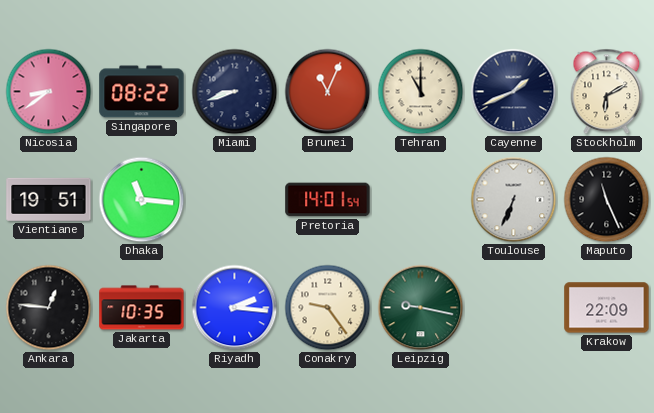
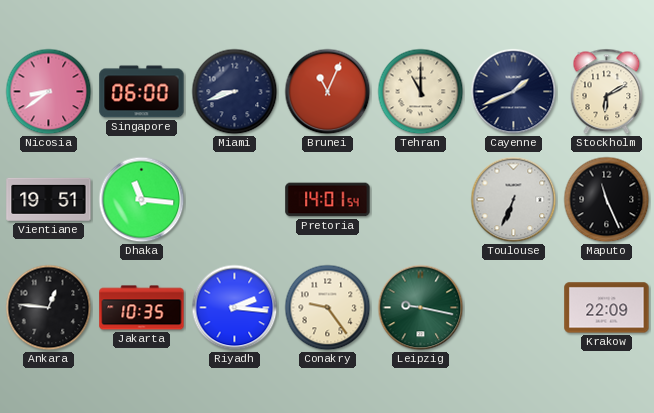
Singapore: 08:22 -> 06:00
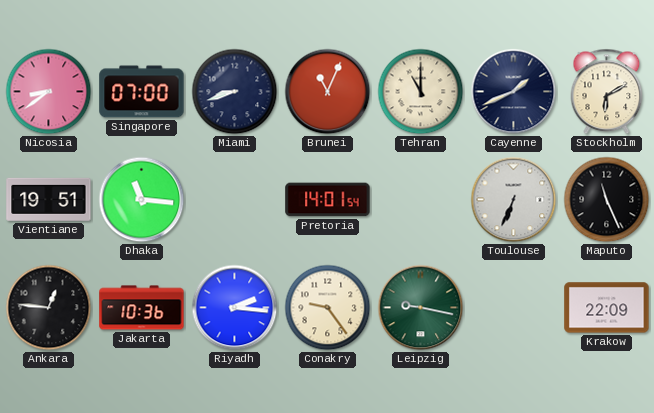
Singapore: 06:00 -> 07:00
Jakarta: 10:35 -> 10:36
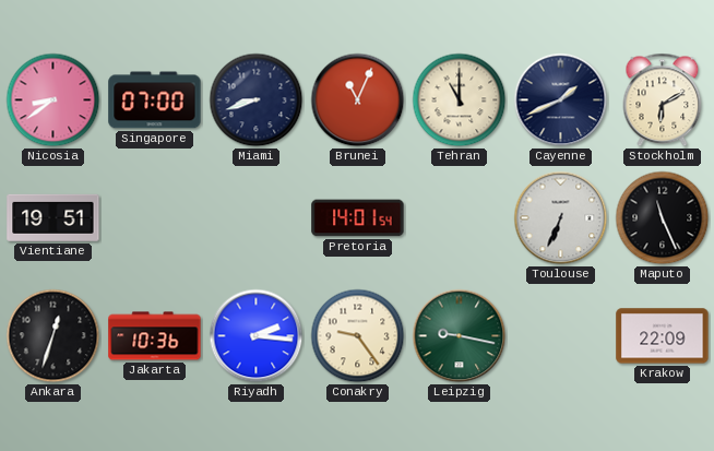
Dhaka: 11:16 -> none
Ankara: 12:46 -> 12:33
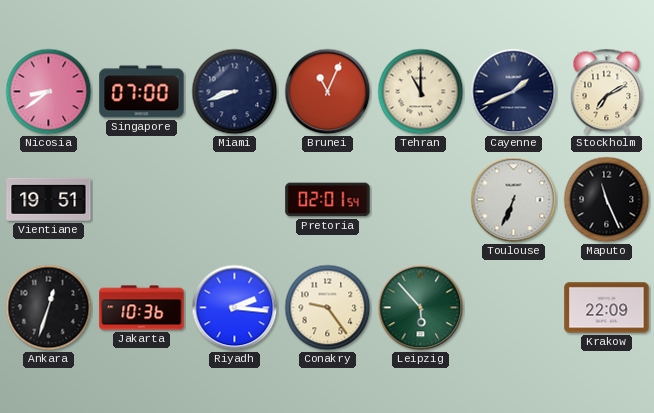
Stockholm: 6:10 -> 7:10
Pretoria: 14:01 -> 02:01
Leipzig: 9:17 -> 5:53
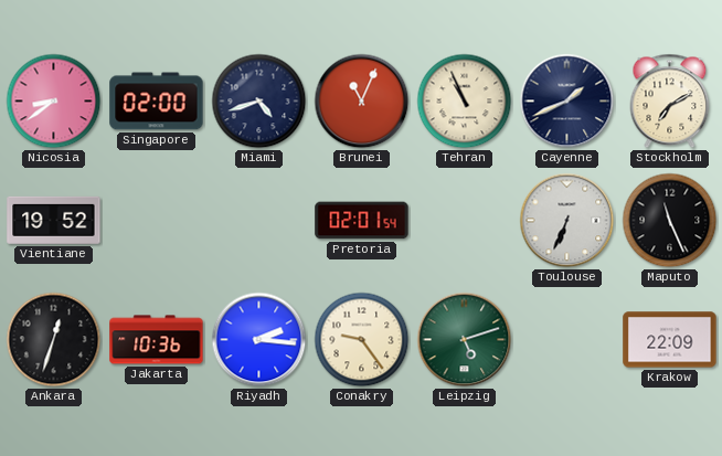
Singapore: 07:00 -> 02:00
Miami: 8:42 -> 4:42
Tehran: 11:00 -> 10:56
Vientiane: 19:51 -> 19:52
Leipzig: 5:53 -> 5:12
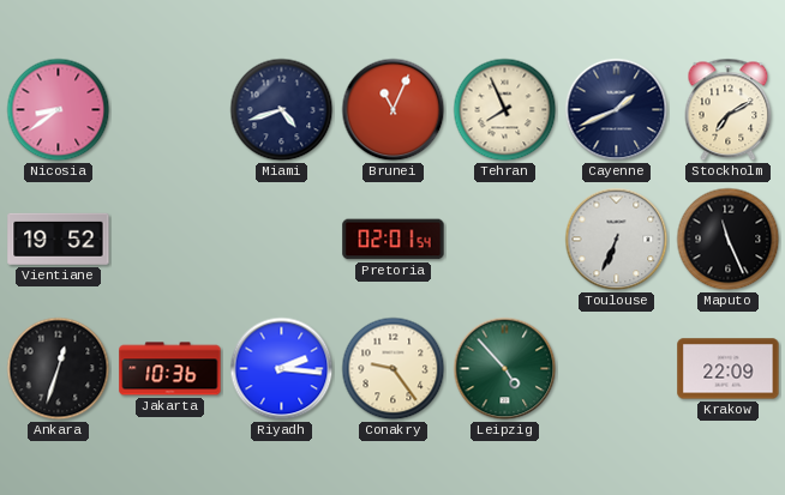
Singapore: 02:00 -> none
Tehran: 10:56 -> 7:56
Leipzig: 5:12 -> 4:53
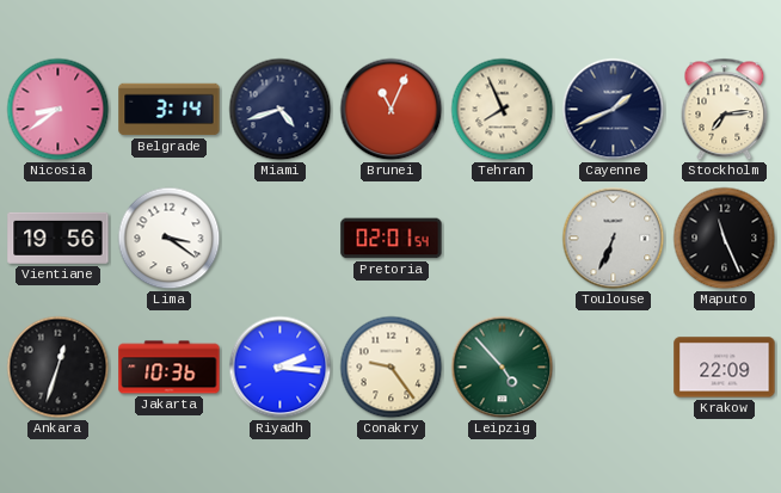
Belgrade: none -> 3:14
Stockholm: 7:10 -> 7:14
Vientiane: 19:52 -> 19:56
Lima: none -> 3:21
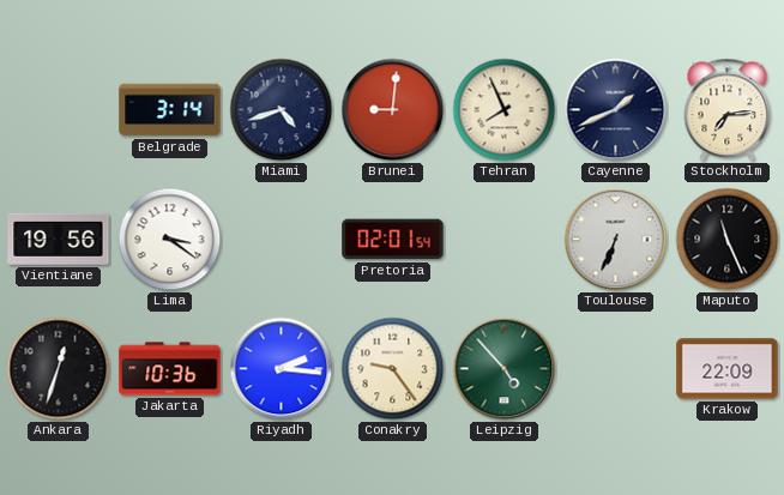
Nicosia: 8:39 -> none
Brunei: 11:04 -> 9:01
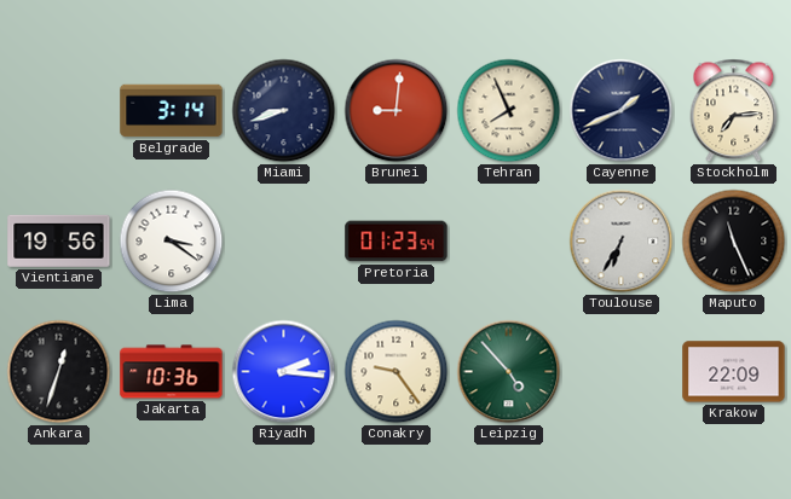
Miami: 4:42 -> 8:42
Pretoria: 02:01 -> 01:23
Toulouse: 6:34 -> 6:35
